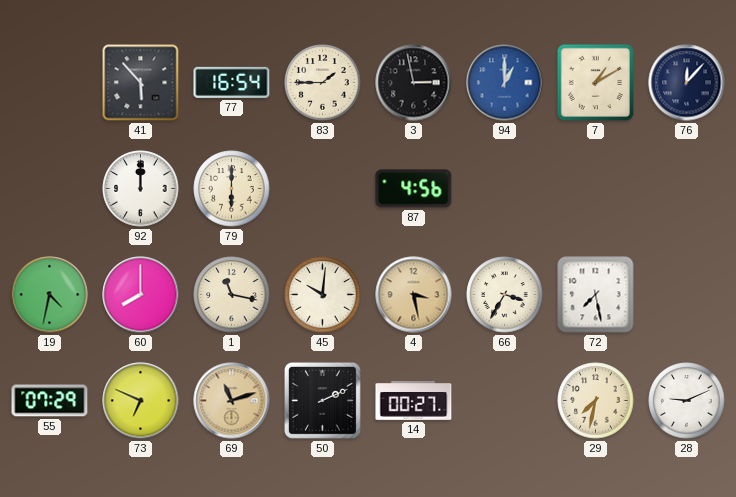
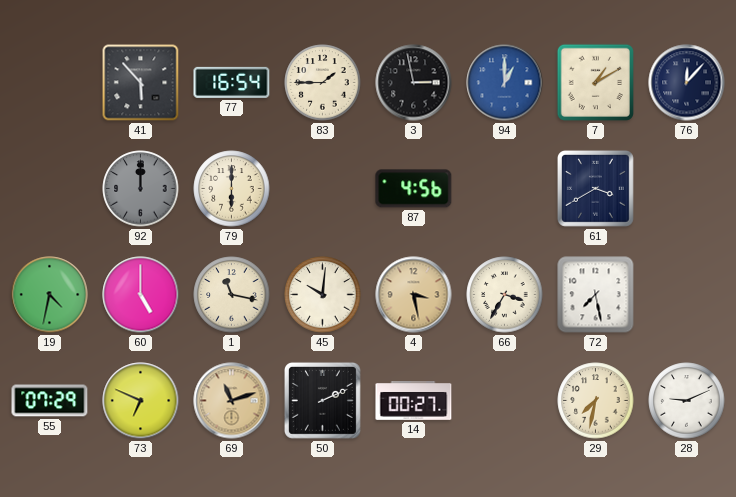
92 dial: white -> grey
61: none -> 3:40
60: 8:00 -> 5:00
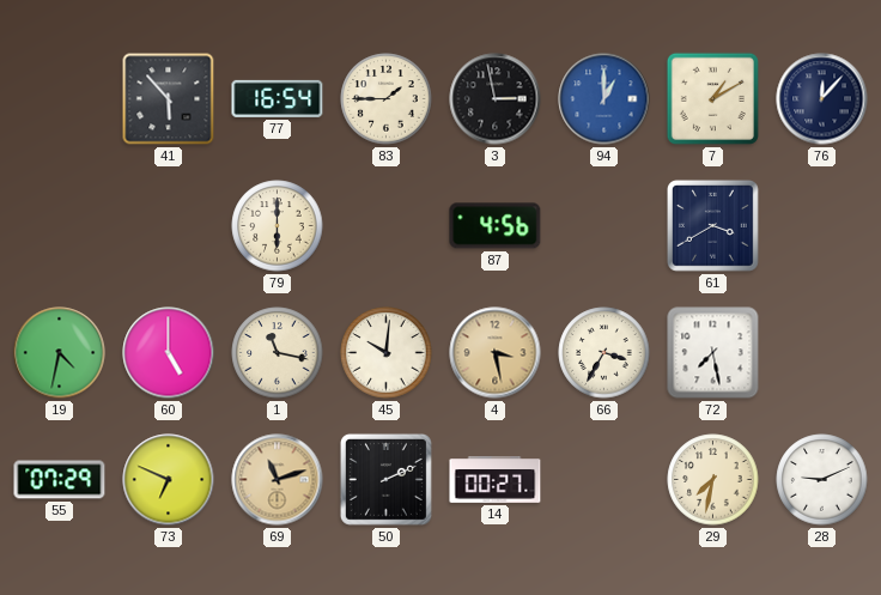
92: 12:00 -> none
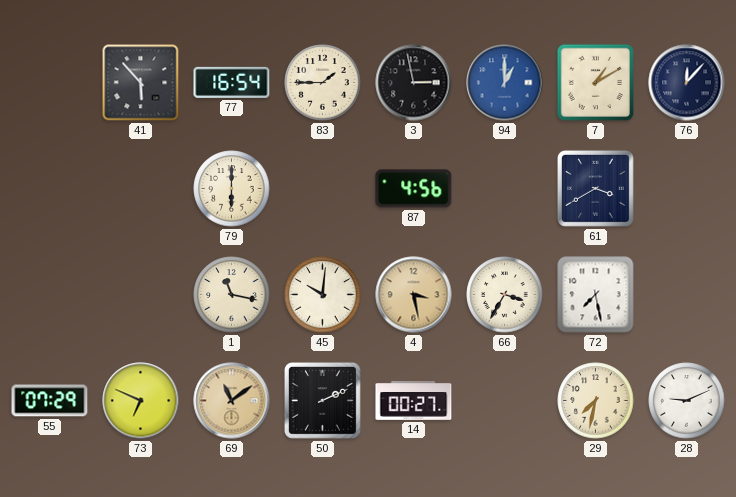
19: 4:32 -> none
60: 5:00 -> none
69: 11:12 -> 11:09
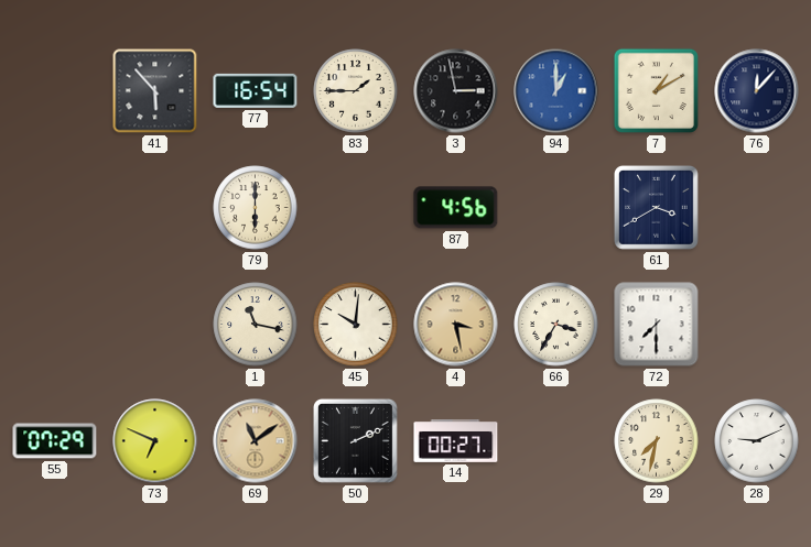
72: 7:28 -> 7:30
